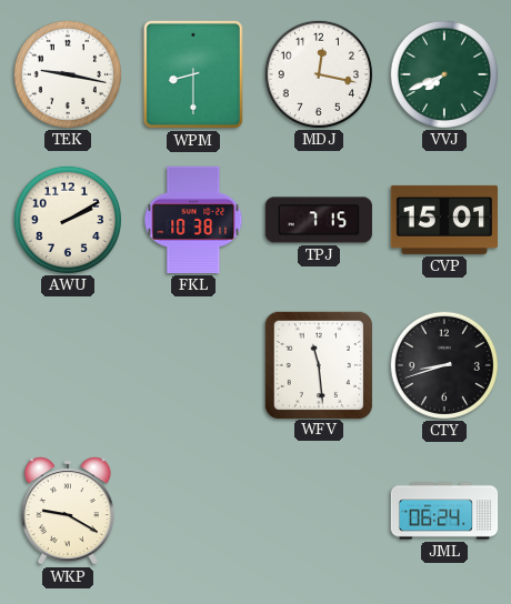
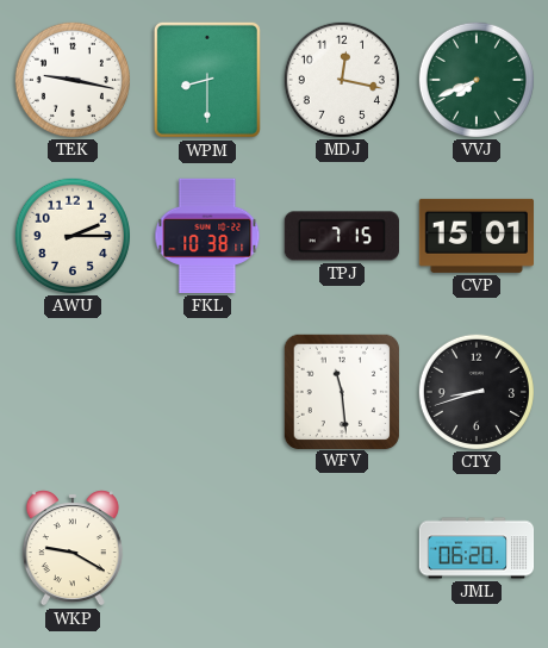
AWU: 2:10 -> 2:15
JML: 06:24 -> 06:20
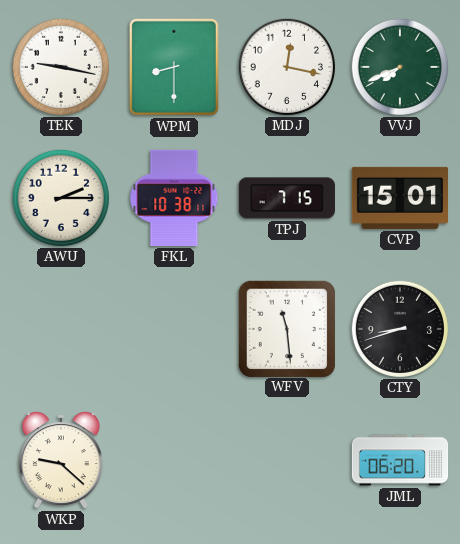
WKP: 9:20 -> 9:22
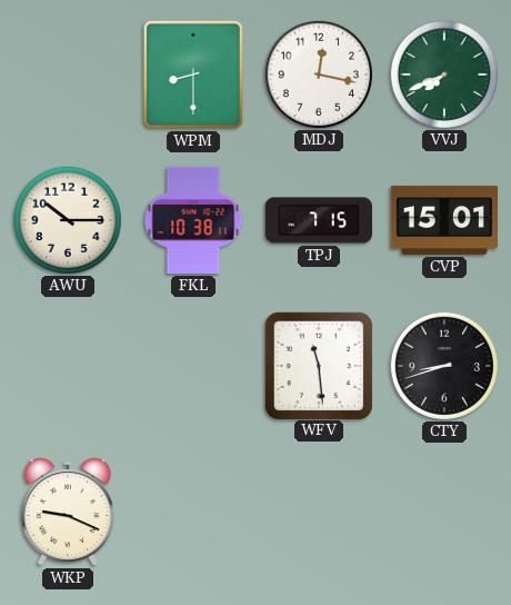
TEK: 9:17 -> none
AWU: 2:15 -> 10:15
WKP: 9:22 -> 9:19
JML: 06:20 -> none
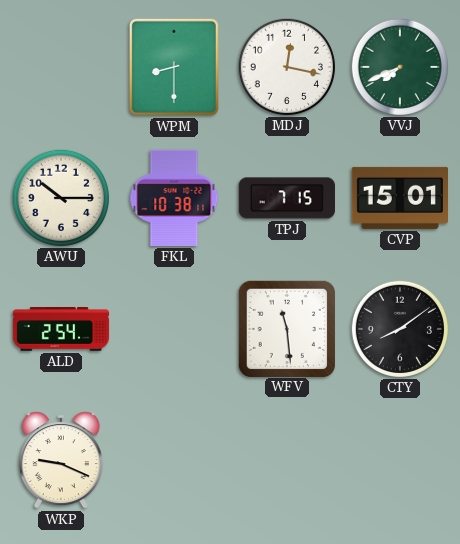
ALD: none -> 2:54
CTY: 8:42 -> 8:09
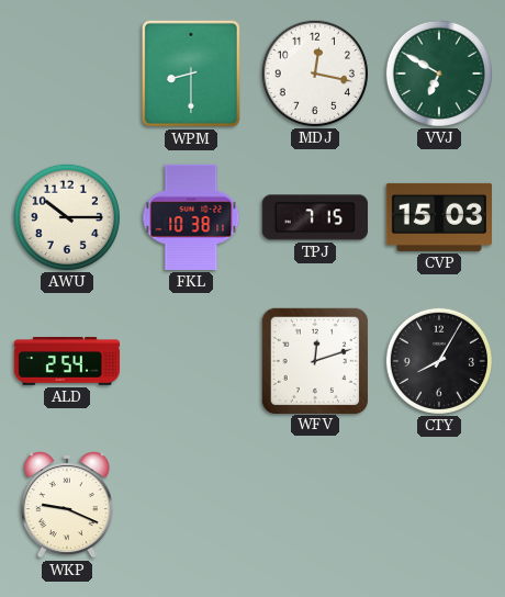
VVJ: 7:41 -> 6:50
CVP: 15:01 -> 15:03
WFV: 11:29 -> 12:12
CTY: 8:09 -> 8:05
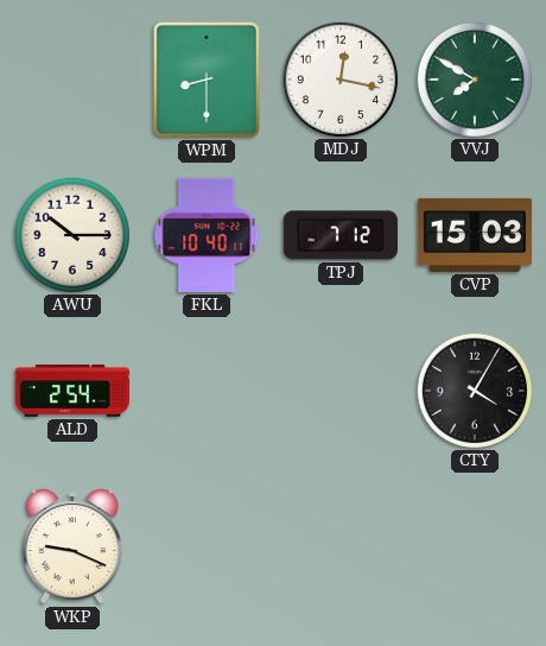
VVJ: 6:50 -> 7:50
FKL: 10:38 -> 10:40
TPJ: 7:15 -> 7:12
WFV: 12:12 -> none
CTY: 8:05 -> 4:05
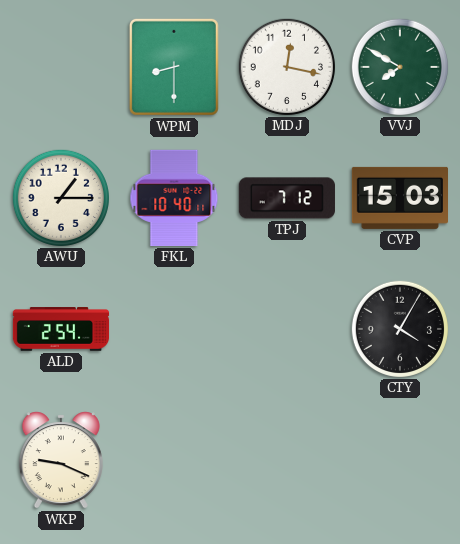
AWU: 10:15 -> 1:15
